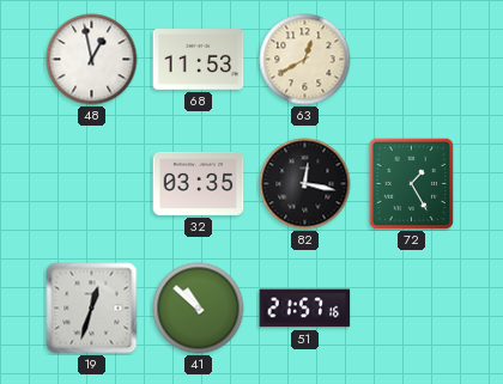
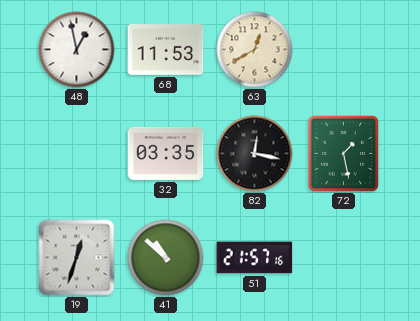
72: 1:25 -> 1:28
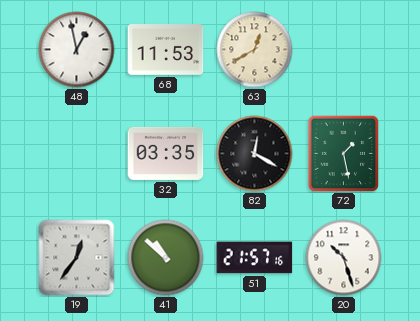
82: 12:17 -> 12:20
19: 12:33 -> 12:36
20: none -> 10:27
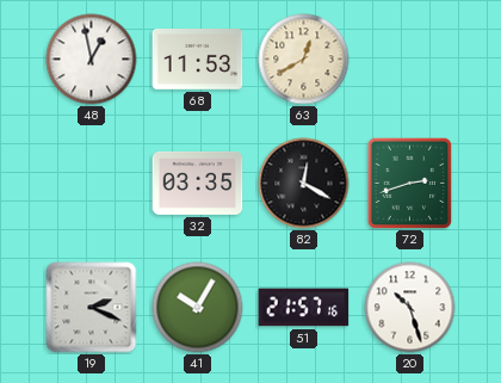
72: 1:28 -> 2:42
19: 12:36 -> 2:19
41: 10:52 -> 10:05
